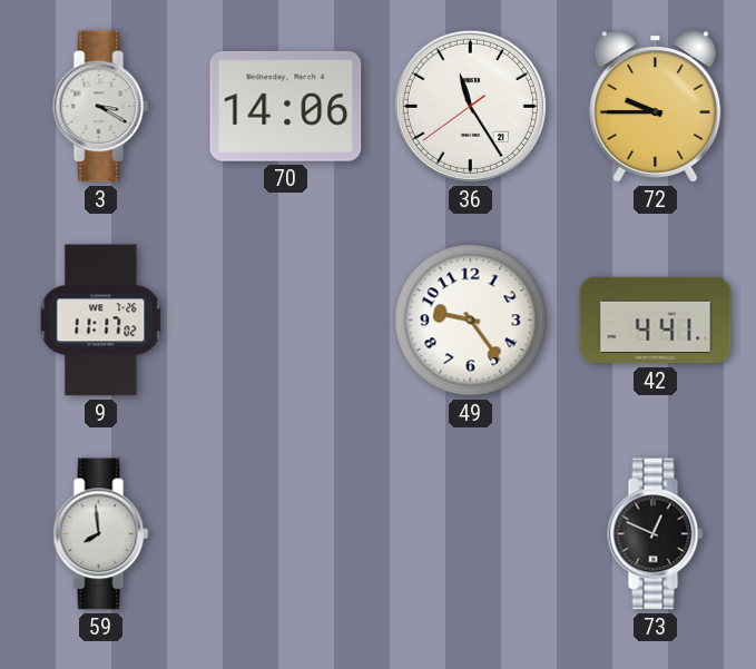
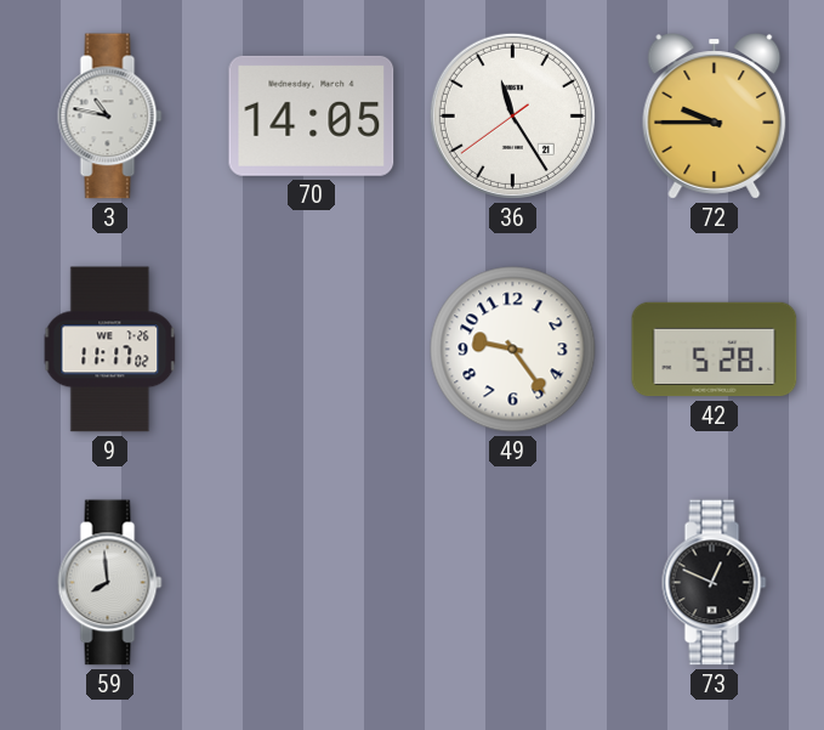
3: 3:20 -> 10:47
70: 14:06 -> 14:05
42: 4:41 -> 5:28
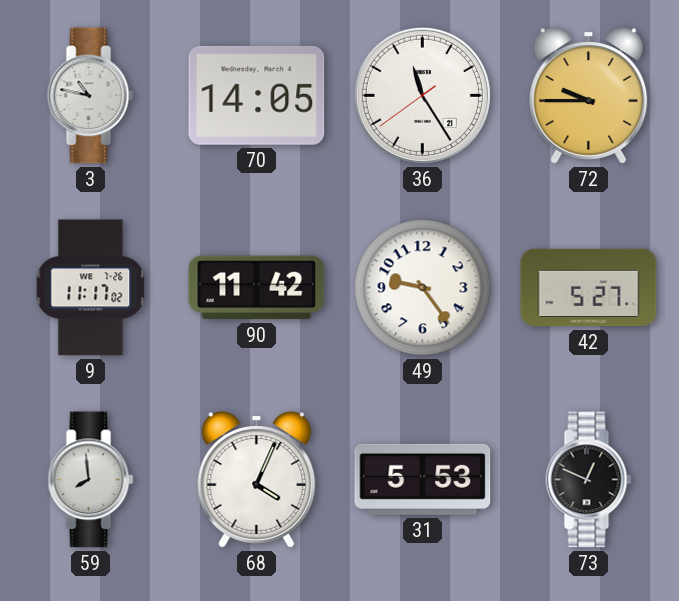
90: none -> 11:42
42: 5:28 -> 5:27
68: none -> 4:04
31: none -> 5:53
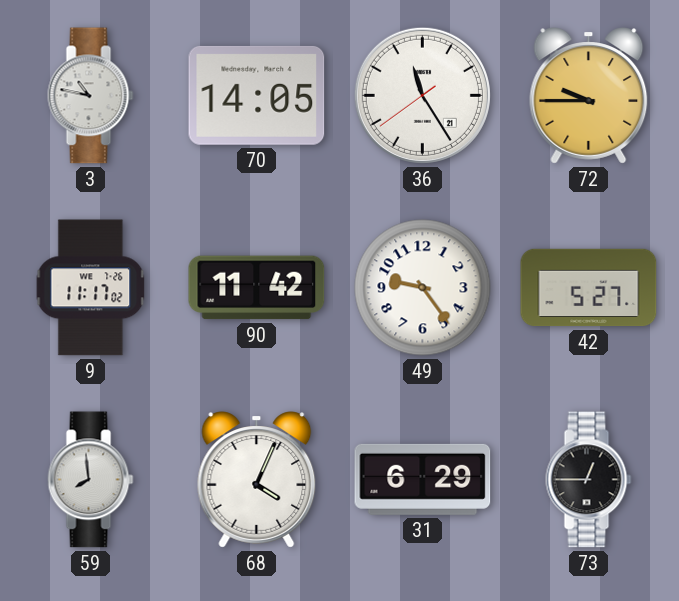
31: 5:53 -> 6:29
73: 12:49 -> 12:45
